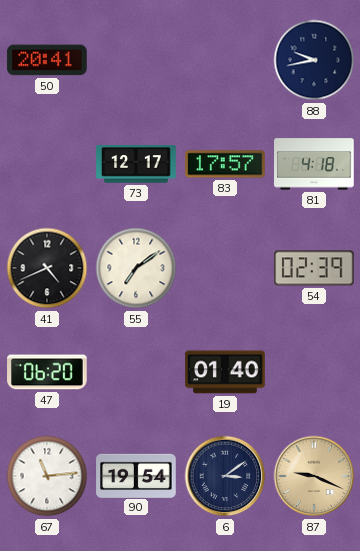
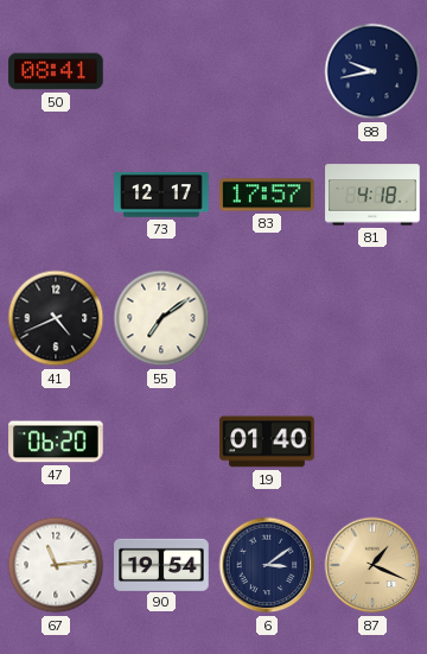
50: 20:41 -> 08:41
54: 02:39 -> none
87: 9:19 -> 1:19
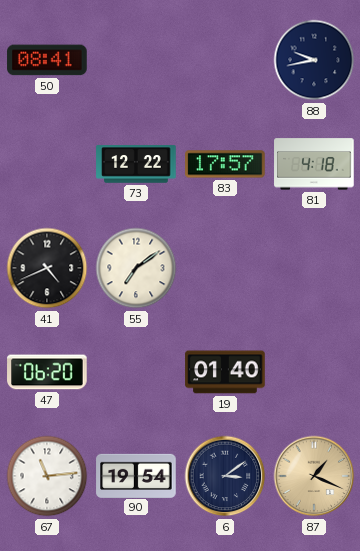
73: 12:17 -> 12:22
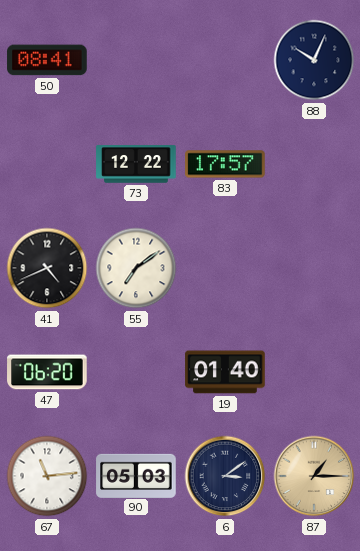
88: 9:43 -> 10:04
81: 4:18 -> none
90: 19:54 -> 05:03
87: 1:19 -> 1:15
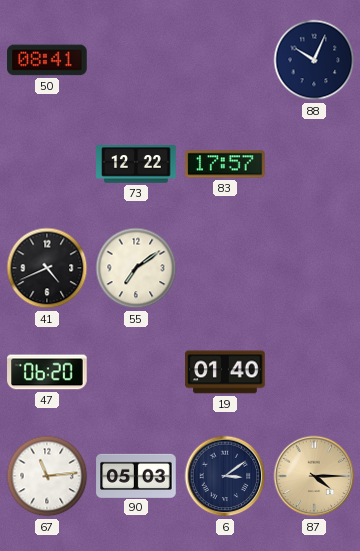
87: 1:15 -> 4:15
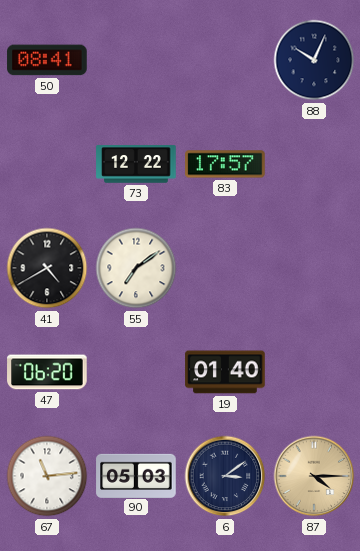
41: 4:41 -> 4:40
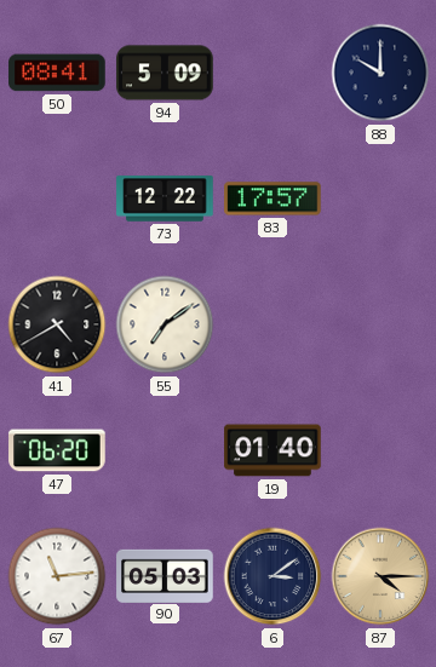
94: none -> 5:09
88: 10:04 -> 10:00
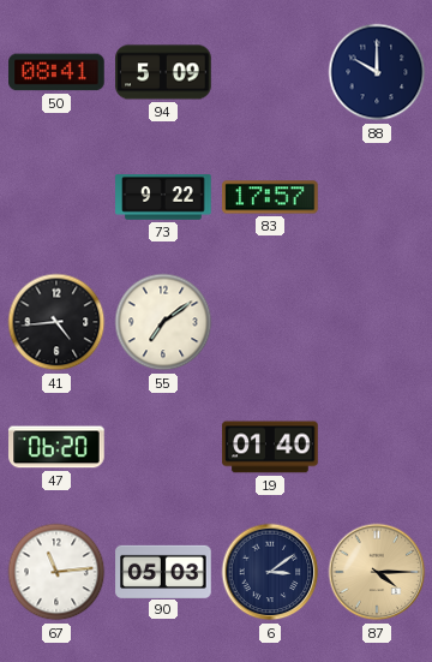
73: 12:22 -> 9:22
41: 4:40 -> 4:44
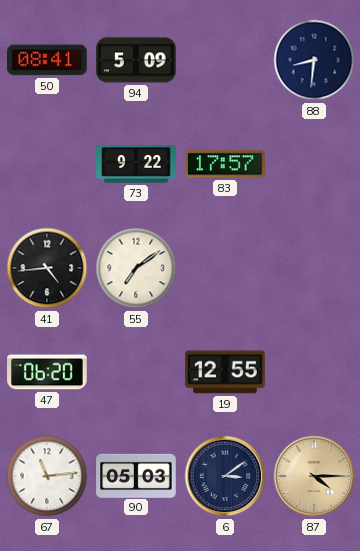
88: 10:00 -> 8:31
19: 01:40 -> 12:55
